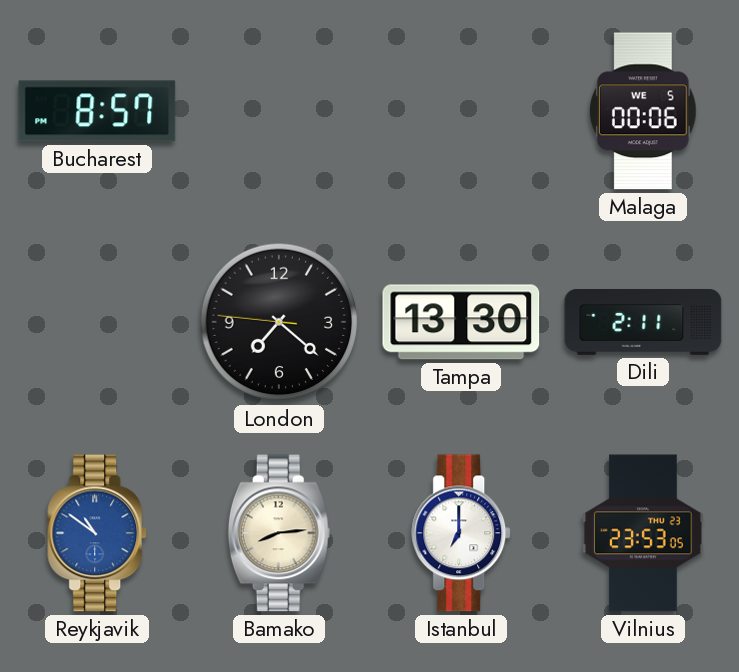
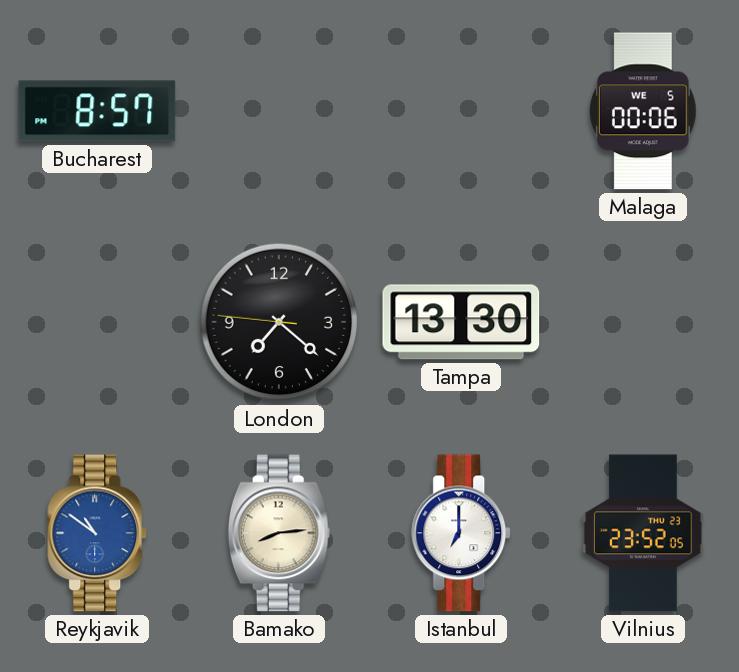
Dili: 2:11 -> none
Vilnius: 23:53 -> 23:52
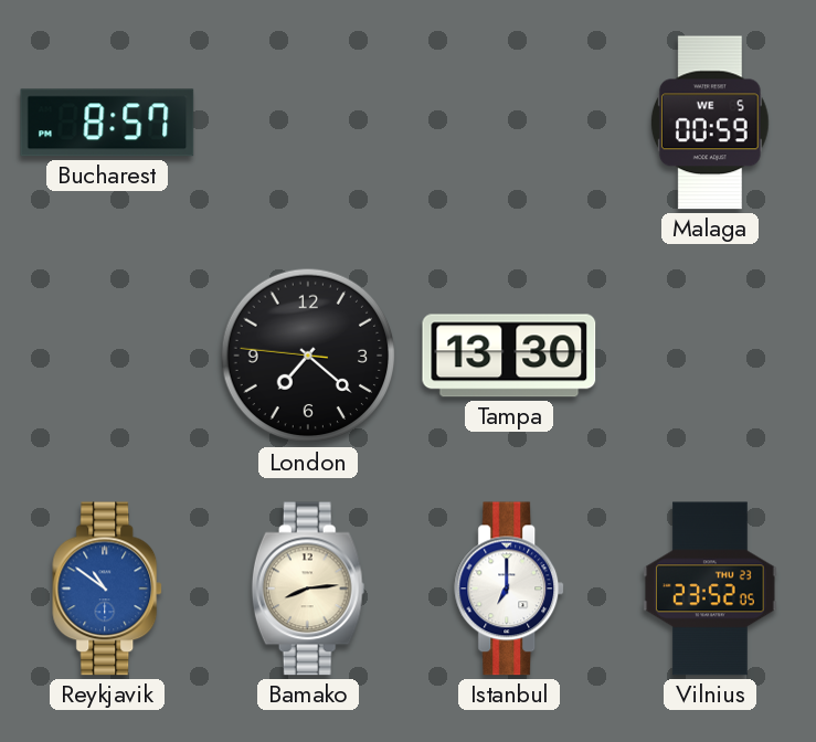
Malaga: 00:06 -> 00:59
